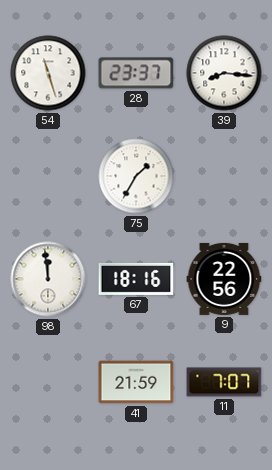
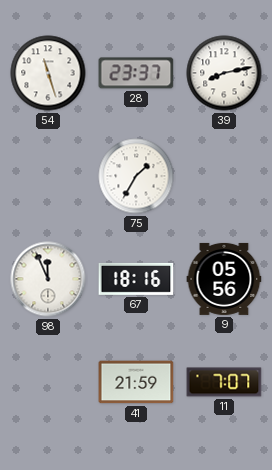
39: 8:16 -> 8:13
98: 11:59 -> 11:56
9: 22:56 -> 05:56
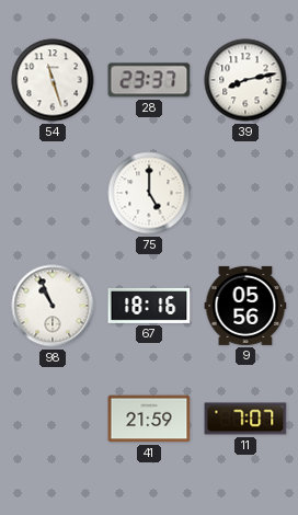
75: 1:35 -> 5:00
98: 11:56 -> 10:56
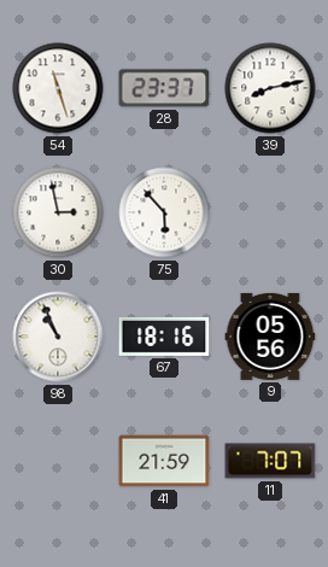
30: none -> 2:58
75: 5:00 -> 5:53
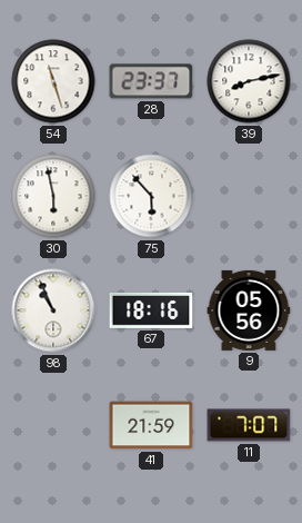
30: 2:58 -> 5:58
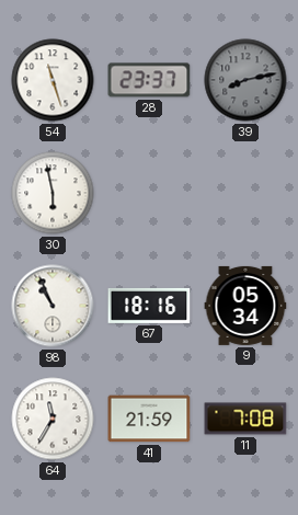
39 dial: white -> grey
75: 5:53 -> none
9: 05:56 -> 05:34
64: none -> 11:35
11: 7:07 -> 7:08
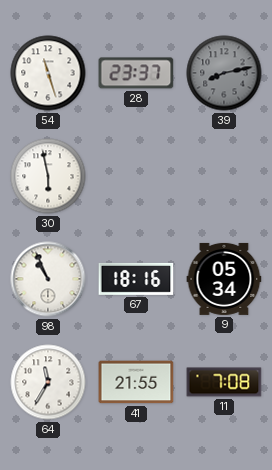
41: 21:59 -> 21:55
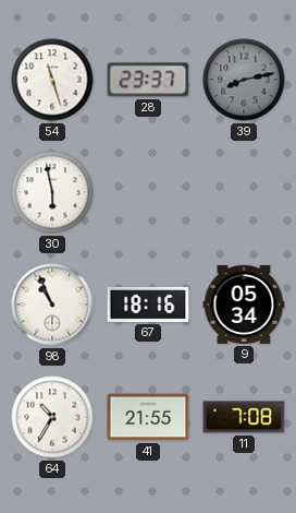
64: 11:35 -> 10:35
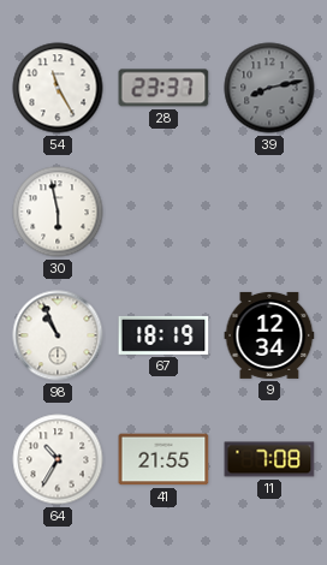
54: 11:27 -> 11:25
67: 18:16 -> 18:19
9: 05:34 -> 12:34
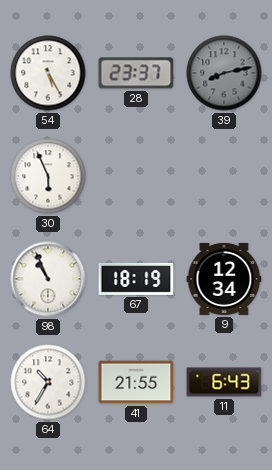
54: 11:25 -> 5:25
30: 5:58 -> 5:56
11: 7:08 -> 6:43
